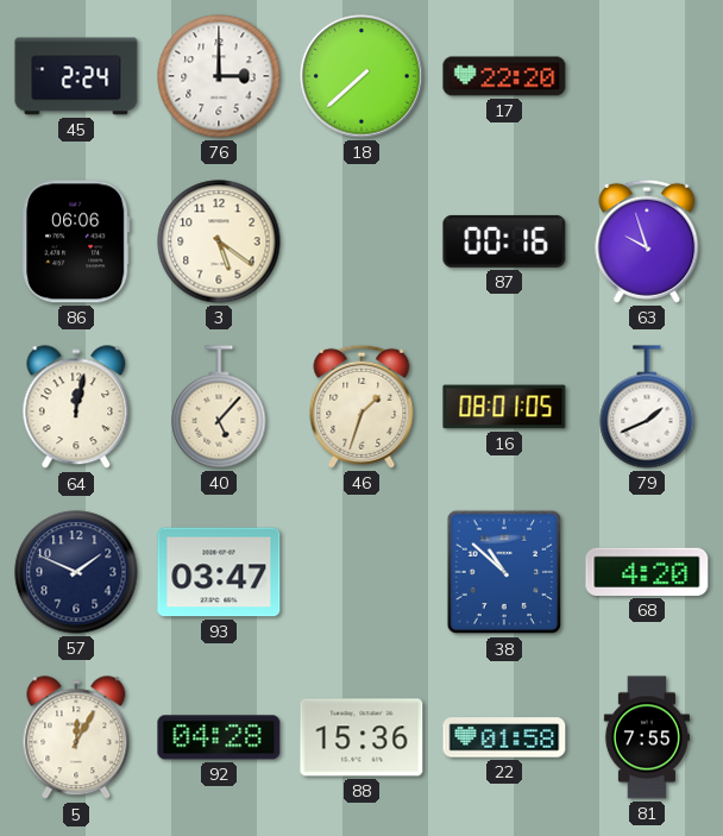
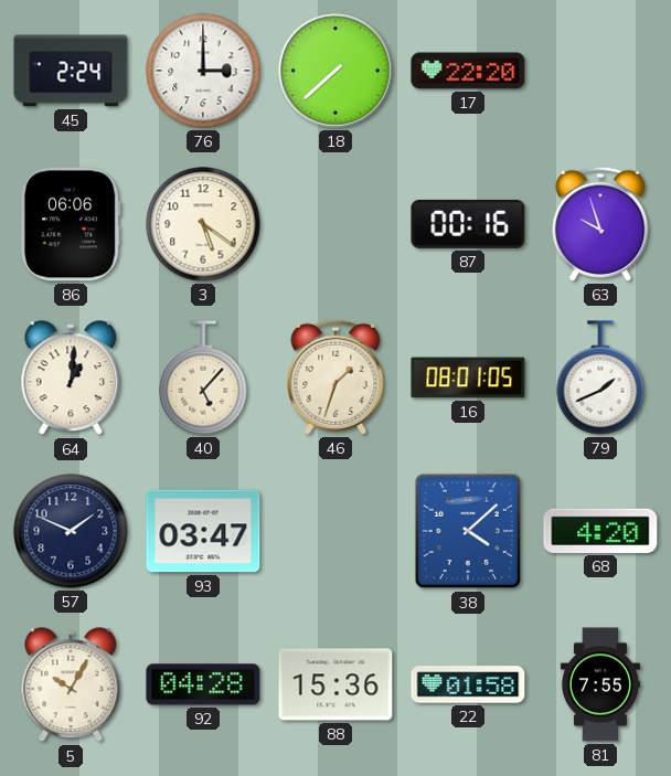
64: 12:02 -> 1:01
38: 10:52 -> 4:08
5: 12:05 -> 10:05
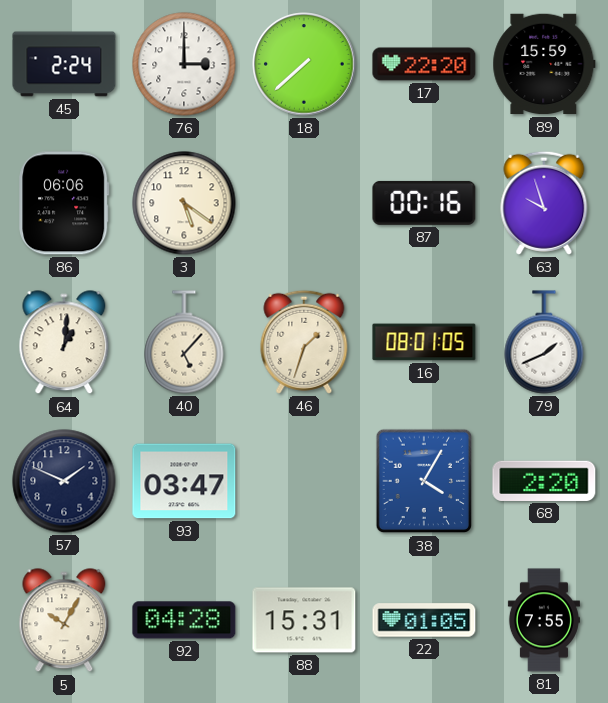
89: none -> 15:59
38: 4:08 -> 4:05
68: 4:20 -> 2:20
88: 15:36 -> 15:31
22: 01:58 -> 01:05
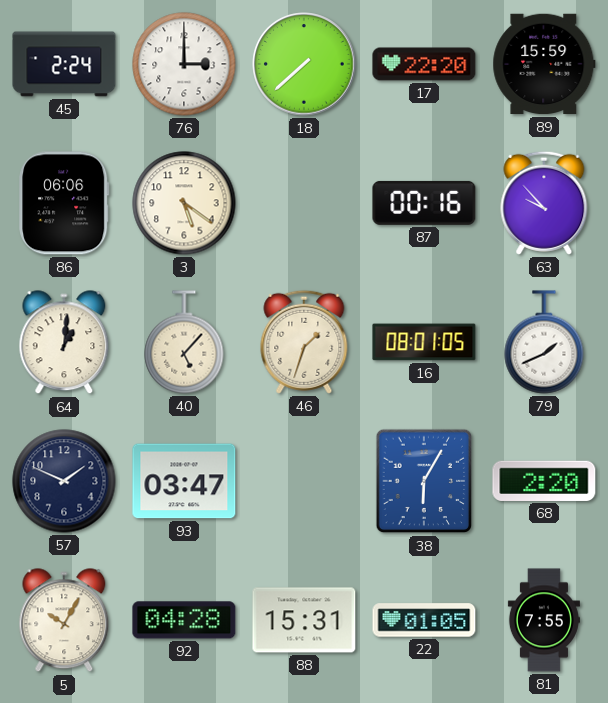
63: 9:57 -> 9:53
38: 4:05 -> 6:05
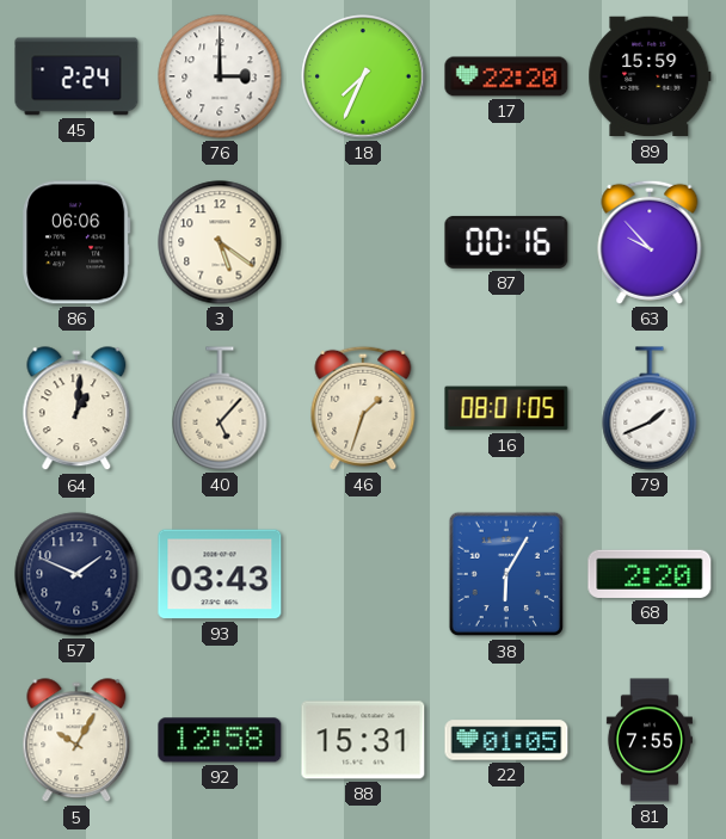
18: 7:38 -> 7:34
93: 03:47 -> 03:43
92: 04:28 -> 12:58
